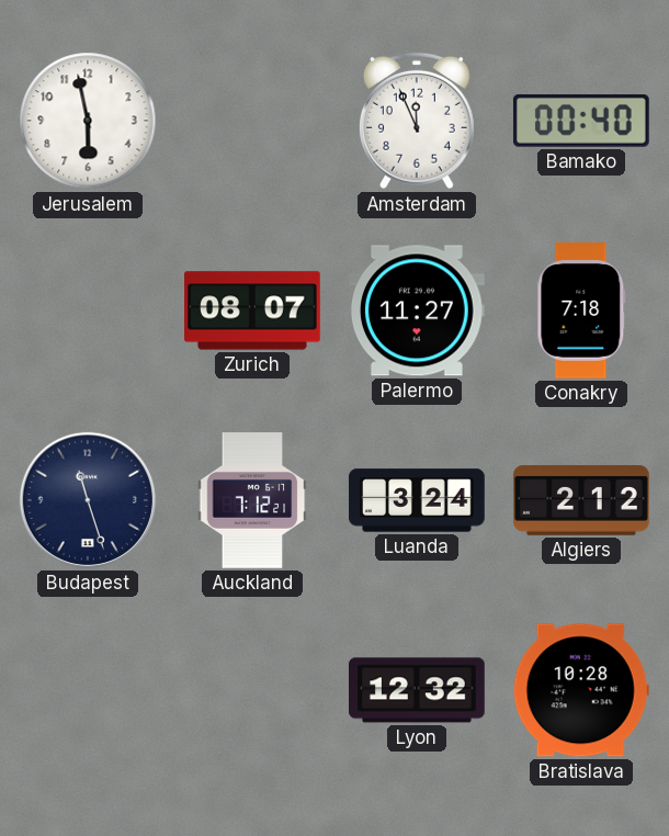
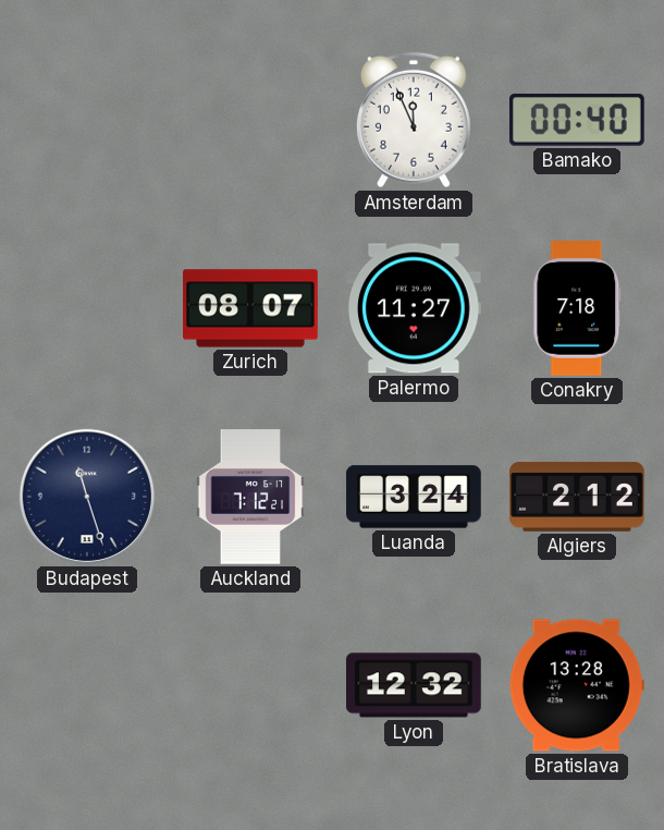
Jerusalem: 5:58 -> none
Bratislava: 10:28 -> 13:28
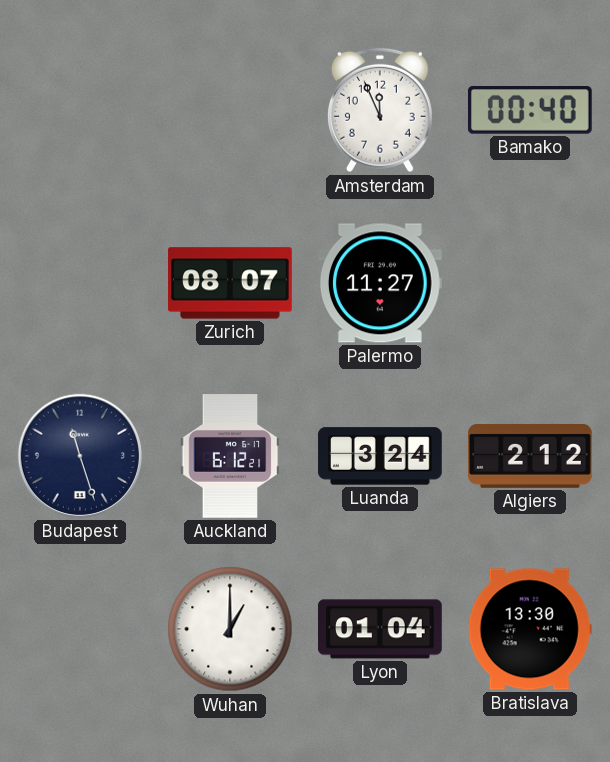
Conakry: 7:18 -> none
Auckland: 7:12 -> 6:12
Wuhan: none -> 1:00
Lyon: 12:32 -> 01:04
Bratislava: 13:28 -> 13:30
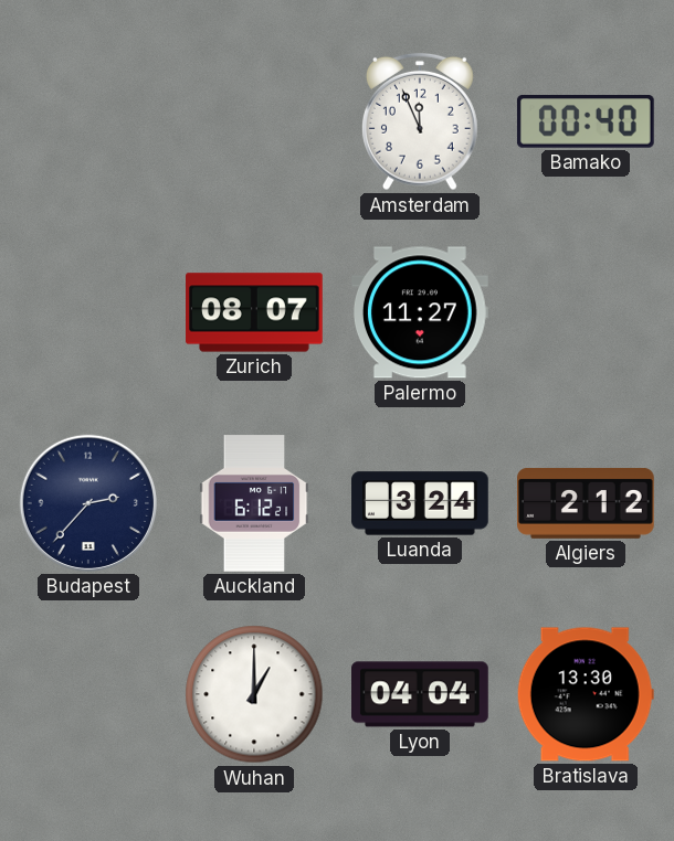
Budapest: 11:27 -> 2:37
Lyon: 01:04 -> 04:04
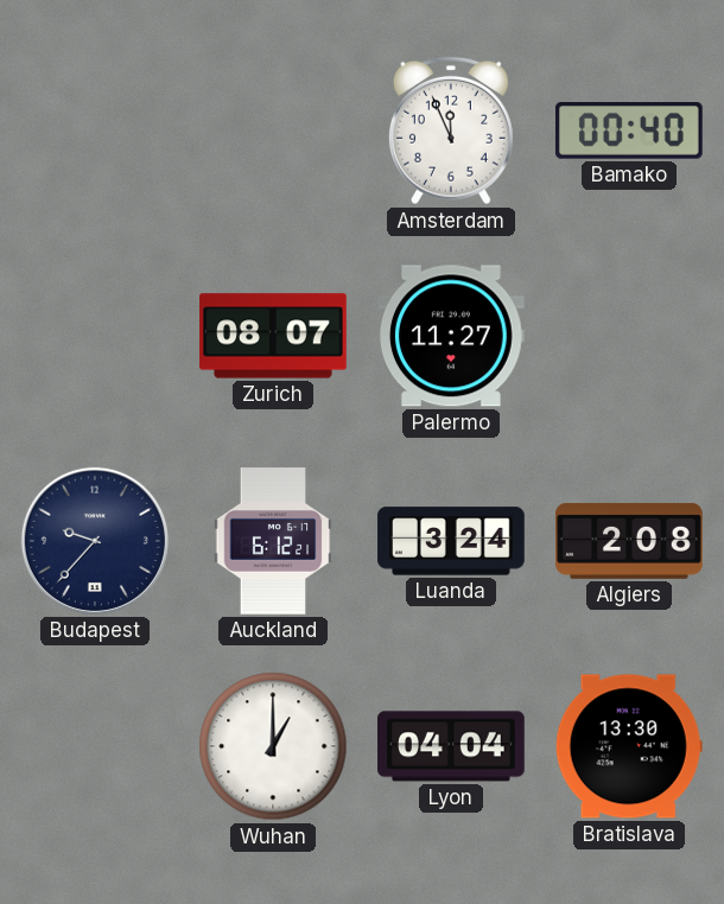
Budapest: 2:37 -> 9:37
Algiers: 2:12 -> 2:08
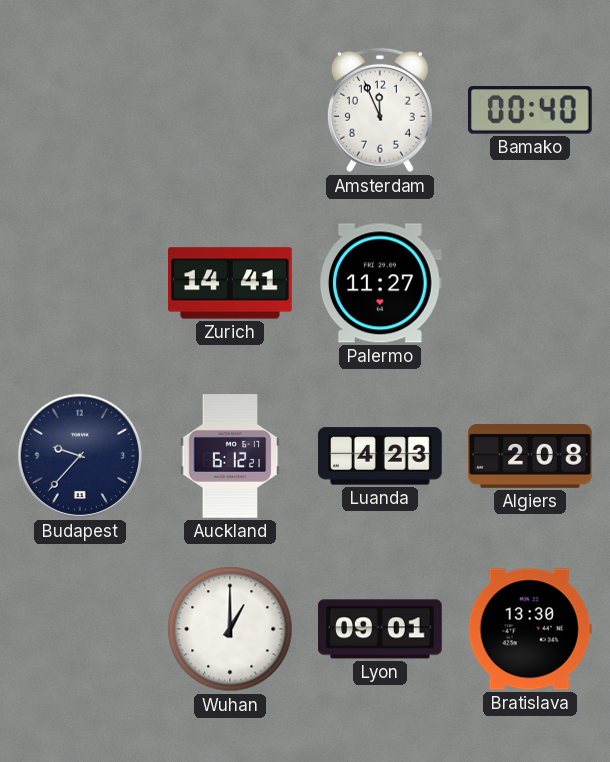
Zurich: 08:07 -> 14:41
Luanda: 3:24 -> 4:23
Lyon: 04:04 -> 09:01
